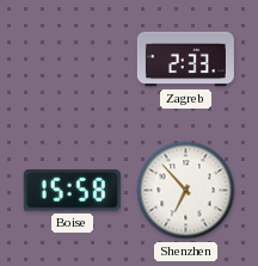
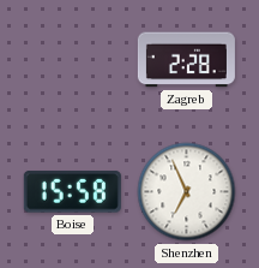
Zagreb: 2:33 -> 2:28
Shenzhen: 6:53 -> 6:56
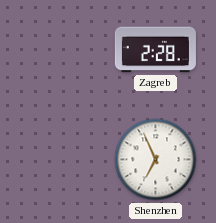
Boise: 15:58 -> none
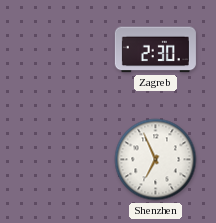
Zagreb: 2:28 -> 2:30
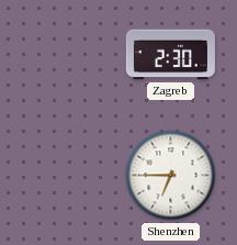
Shenzhen: 6:56 -> 6:45
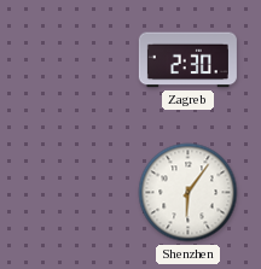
Shenzhen: 6:45 -> 6:06
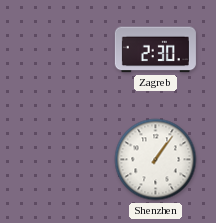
Shenzhen: 6:06 -> 1:06
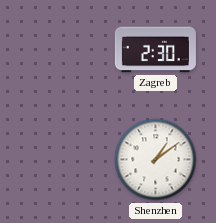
Shenzhen: 1:06 -> 1:09
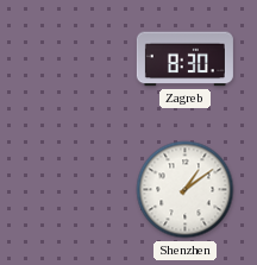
Zagreb: 2:30 -> 8:30
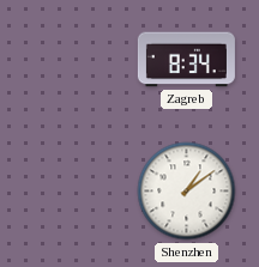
Zagreb: 8:30 -> 8:34
